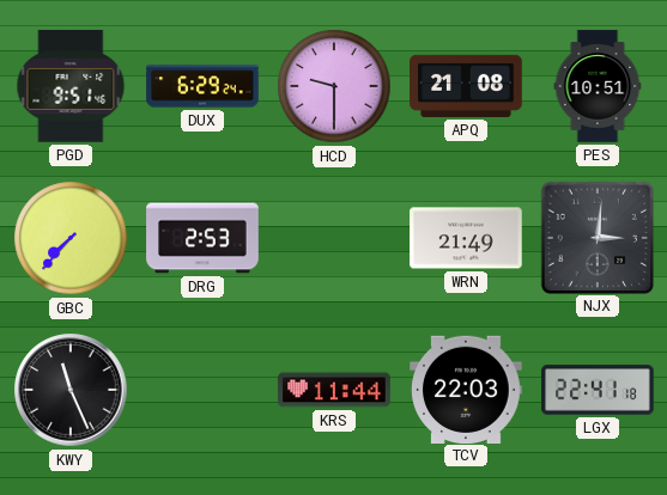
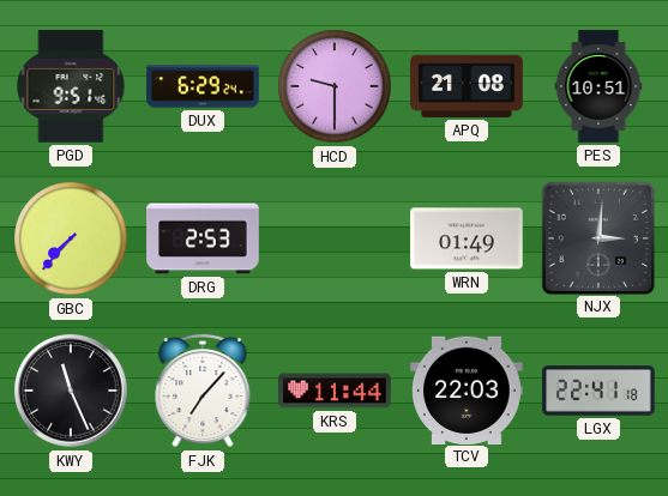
WRN: 21:49 -> 01:49
FJK: none -> 7:07
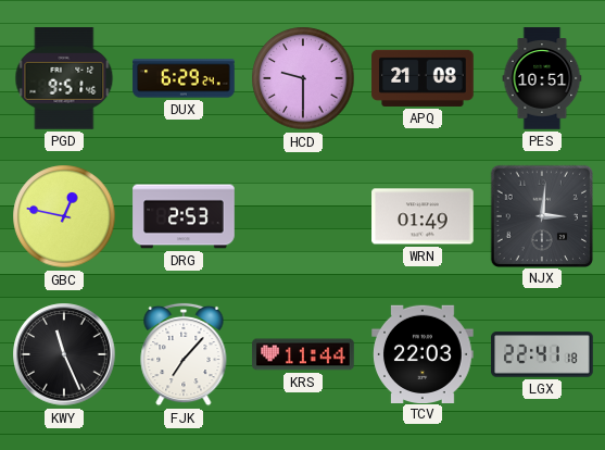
GBC: 7:37 -> 12:47
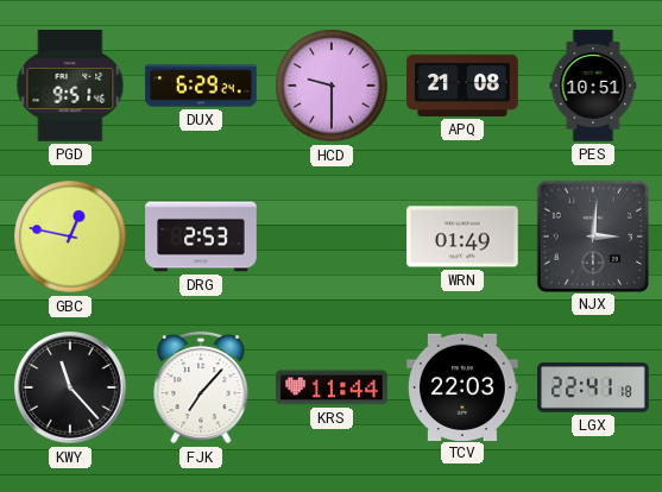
KWY: 11:26 -> 11:23
